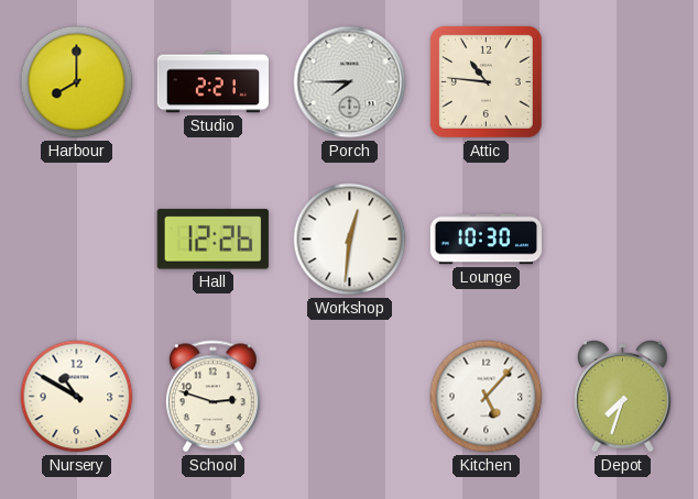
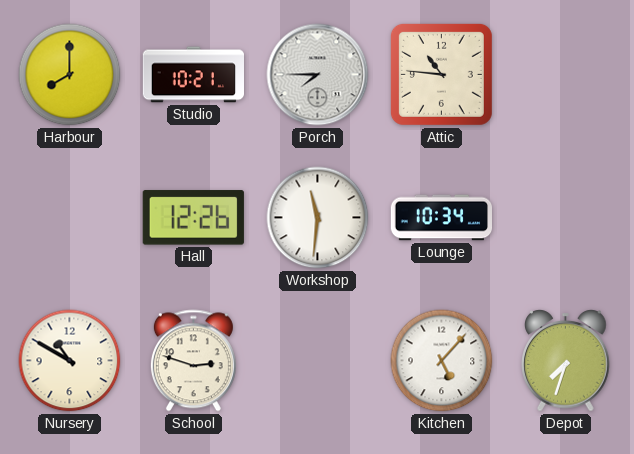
Studio: 2:21 -> 10:21
Workshop: 12:31 -> 11:31
Lounge: 10:30 -> 10:34
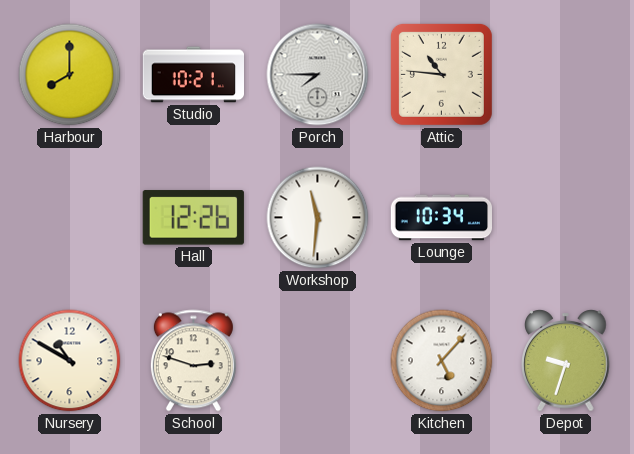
Depot: 7:33 -> 9:33
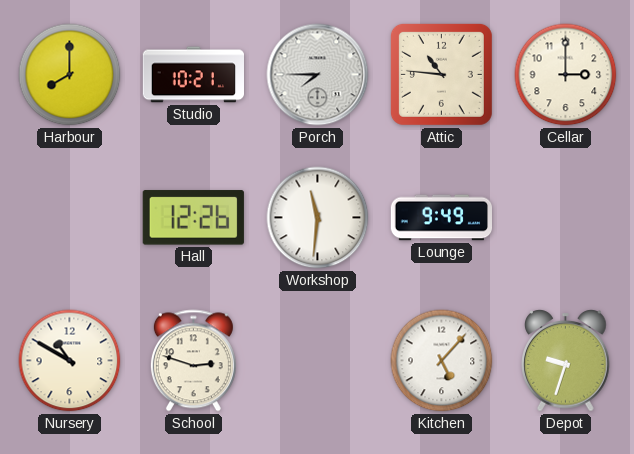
Cellar: none -> 3:00
Lounge: 10:34 -> 9:49
